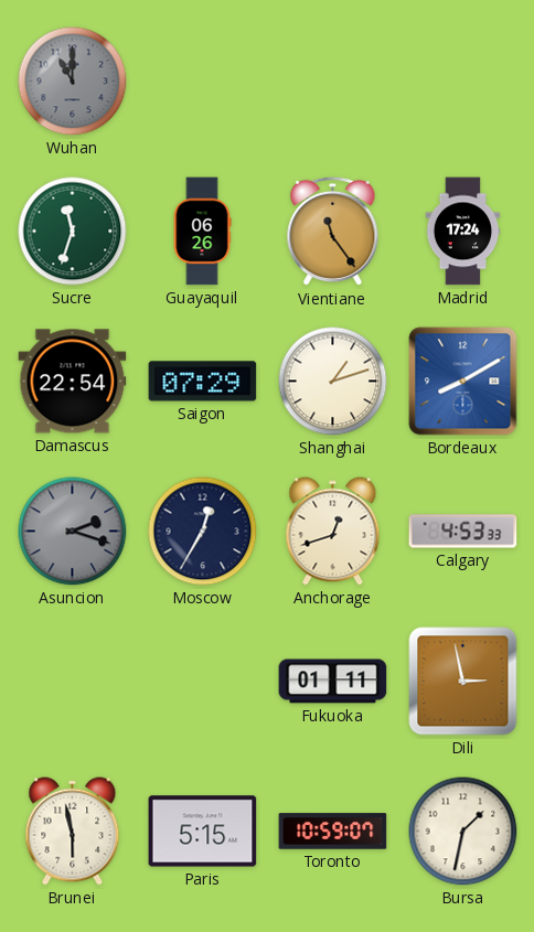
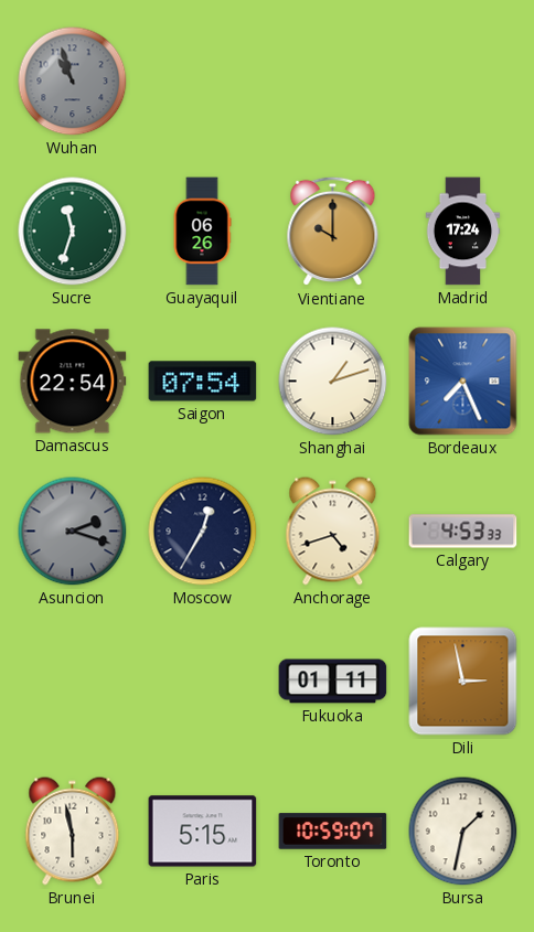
Wuhan: 11:00 -> 10:57
Vientiane: 11:24 -> 10:00
Saigon: 07:29 -> 07:54
Bordeaux: 8:10 -> 7:26
Anchorage: 12:42 -> 4:42
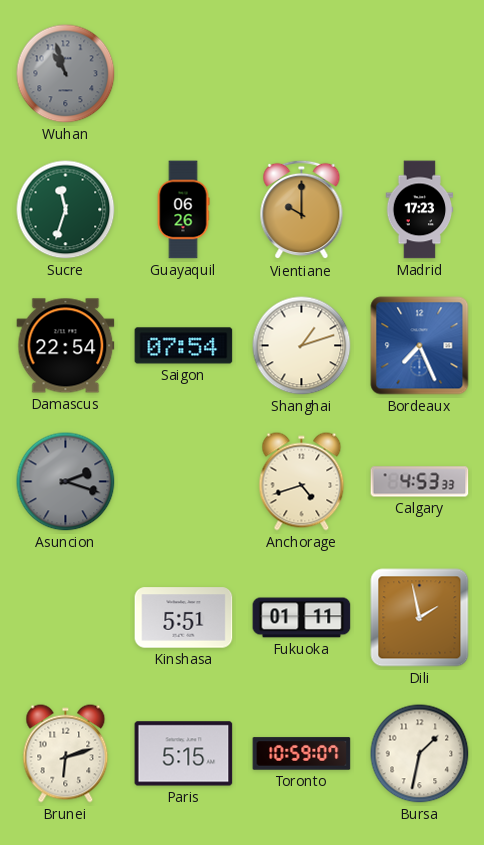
Madrid: 17:24 -> 17:23
Moscow: 12:35 -> none
Kinshasa: none -> 5:51
Dili: 2:58 -> 1:58
Brunei: 5:58 -> 6:12
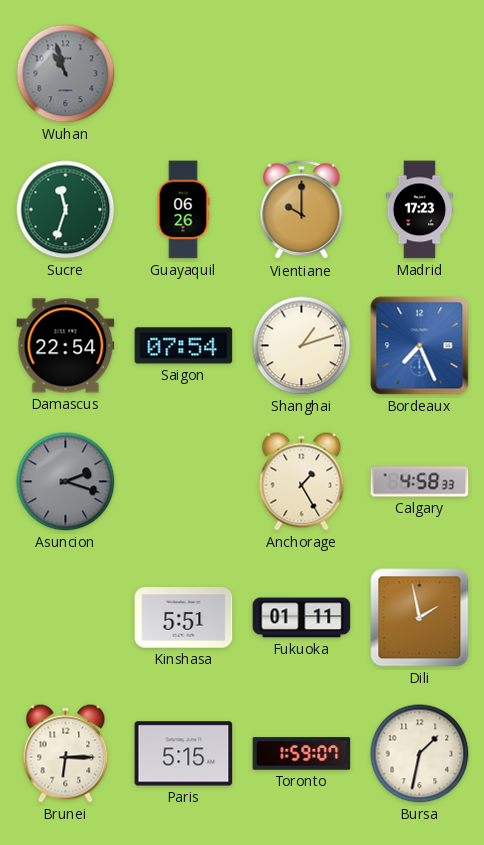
Anchorage: 4:42 -> 1:25
Calgary: 4:53 -> 4:58
Brunei: 6:12 -> 6:15
Toronto: 10:59 -> 1:59
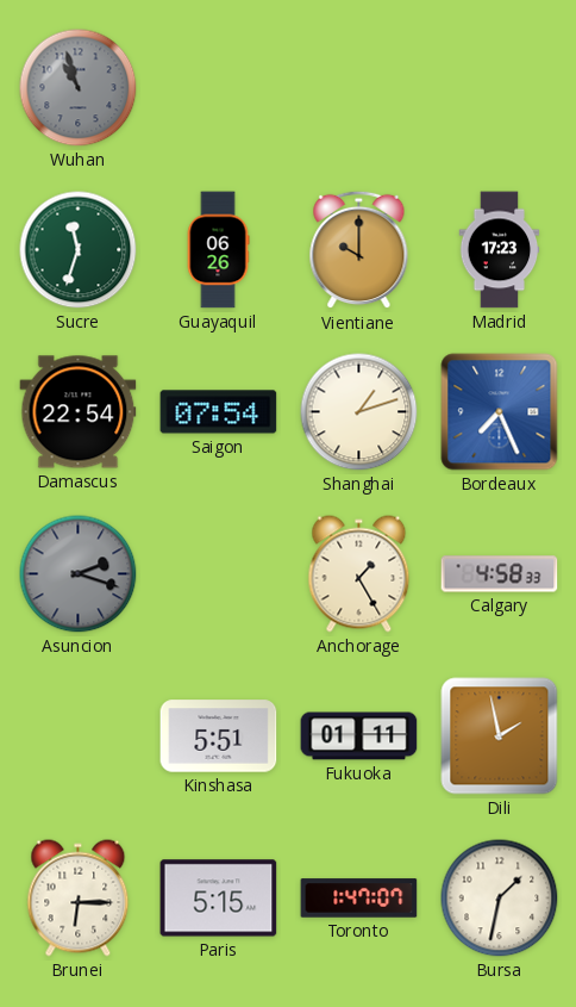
Toronto: 1:59 -> 1:47
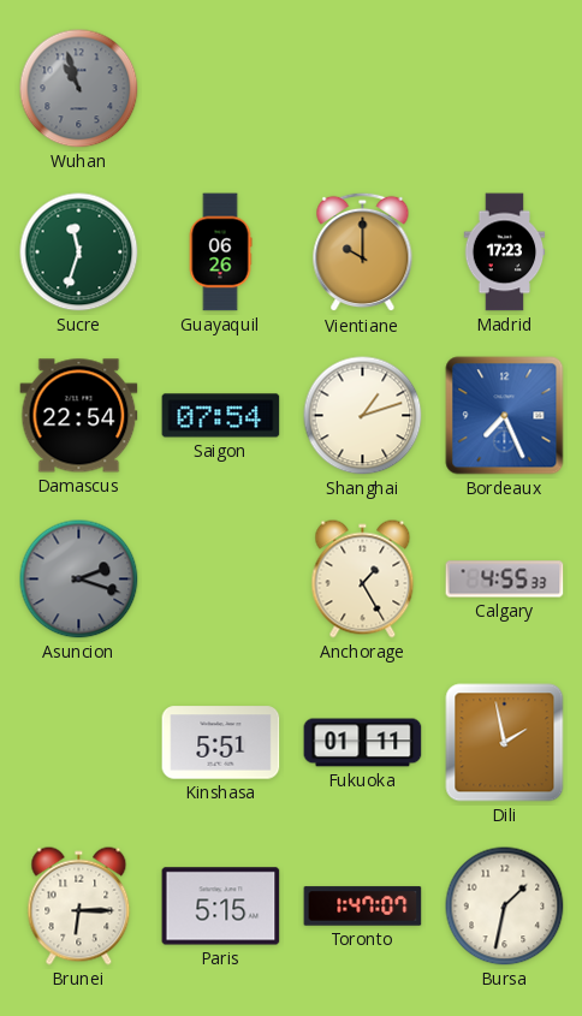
Calgary: 4:58 -> 4:55
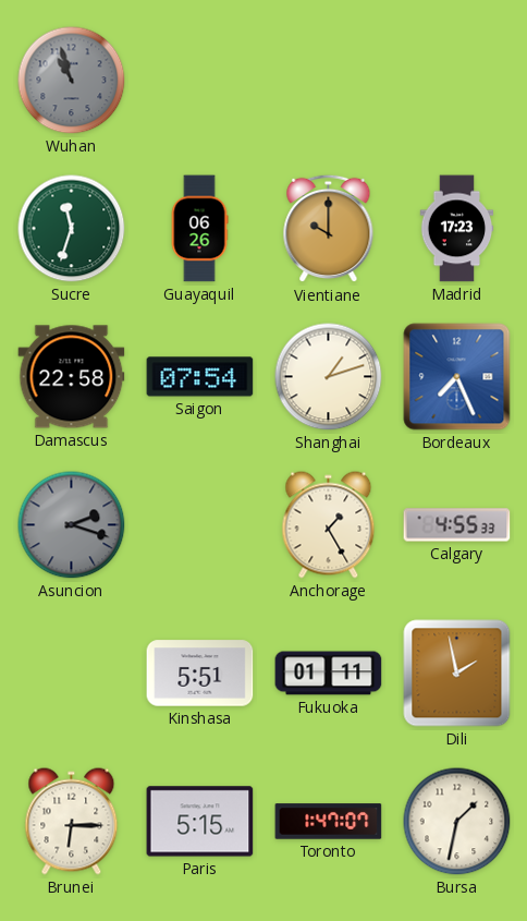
Damascus: 22:54 -> 22:58
